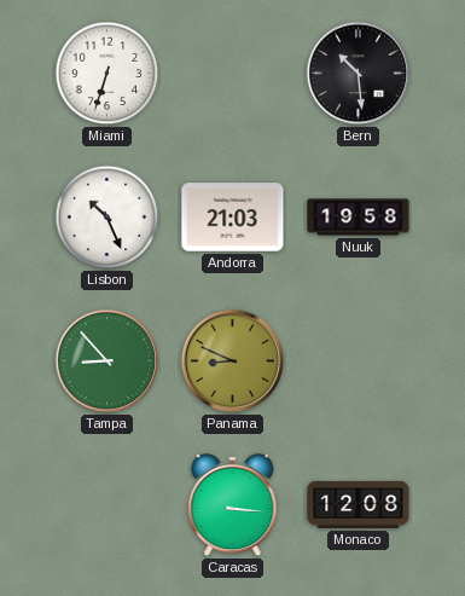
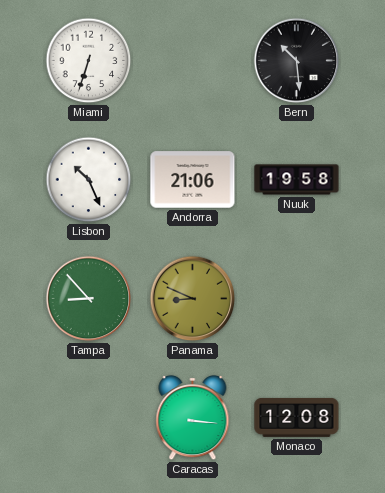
Andorra: 21:03 -> 21:06
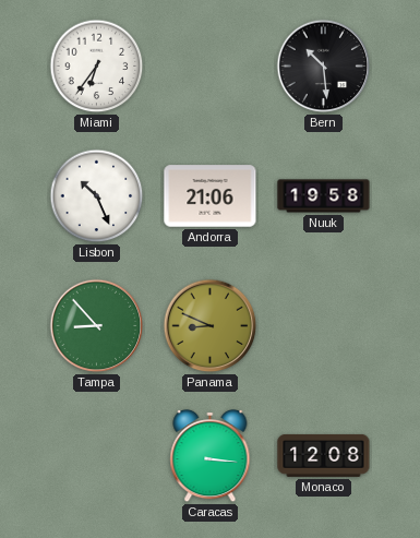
Miami: 6:33 -> 6:36
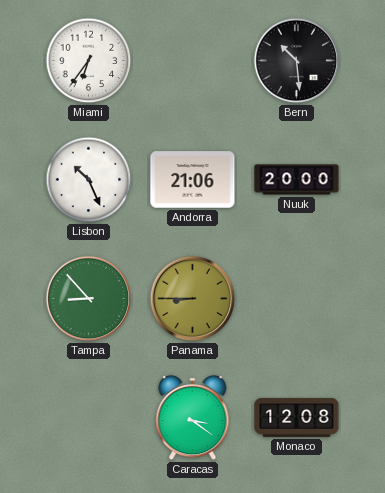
Nuuk: 19:58 -> 20:00
Panama: 8:49 -> 8:45
Caracas: 3:16 -> 3:21
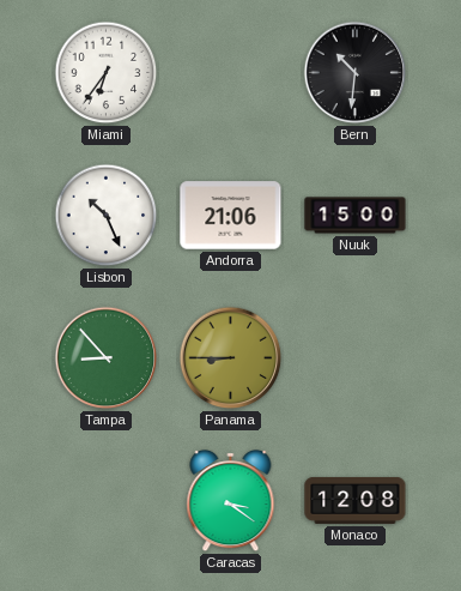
Bern: 10:29 -> 10:31
Nuuk: 20:00 -> 15:00
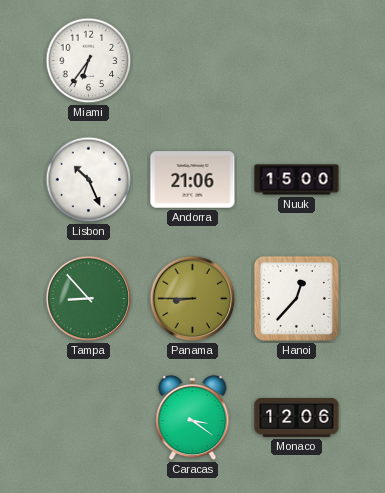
Bern: 10:31 -> none
Hanoi: none -> 12:37
Monaco: 12:08 -> 12:06
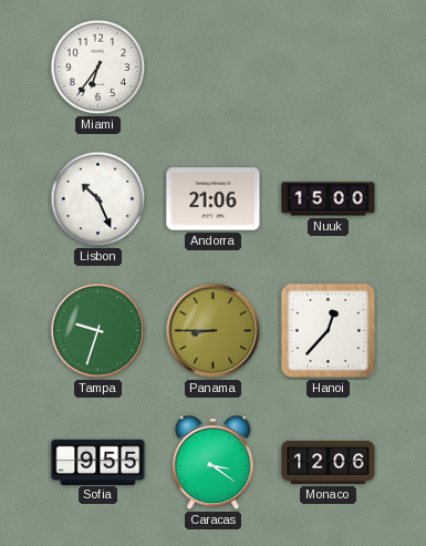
Tampa: 8:53 -> 9:33
Sofia: none -> 9:55
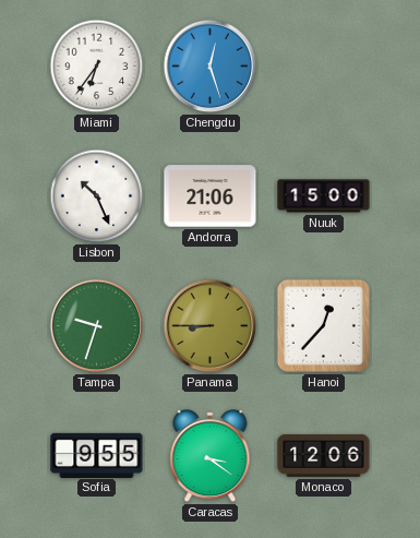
Chengdu: none -> 12:27
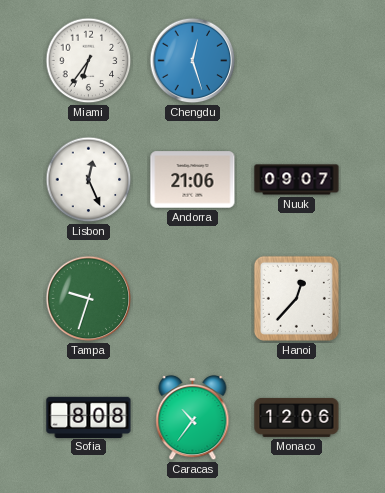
Lisbon: 10:26 -> 12:26
Nuuk: 15:00 -> 09:07
Panama: 8:45 -> none
Sofia: 9:55 -> 8:08
Caracas: 3:21 -> 10:36
